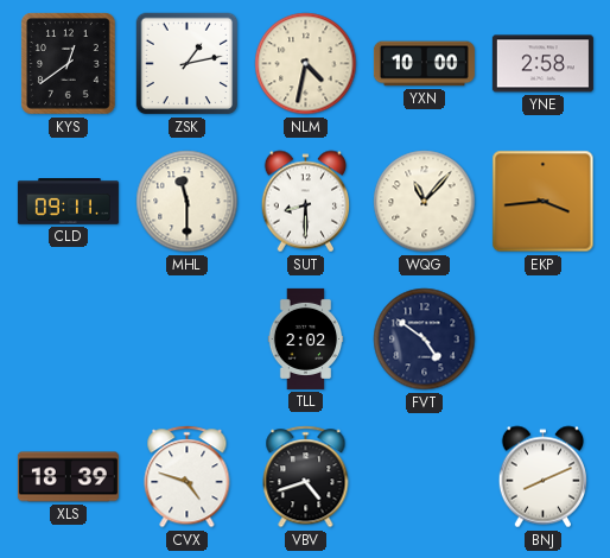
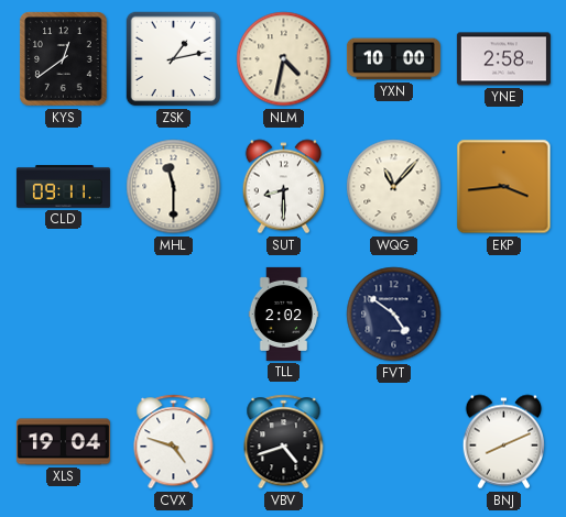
XLS: 18:39 -> 19:04
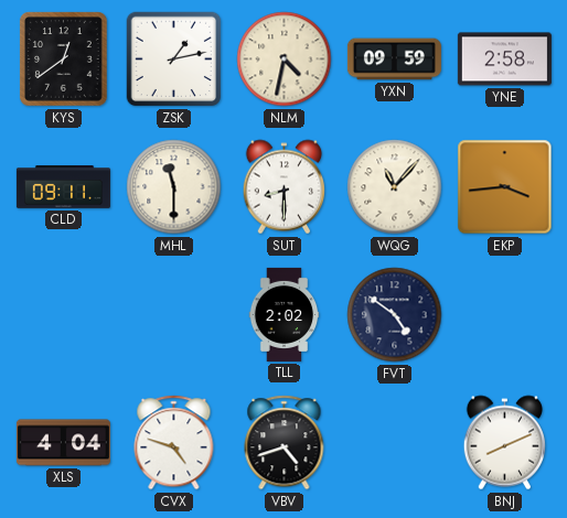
YXN: 10:00 -> 09:59
XLS: 19:04 -> 4:04
